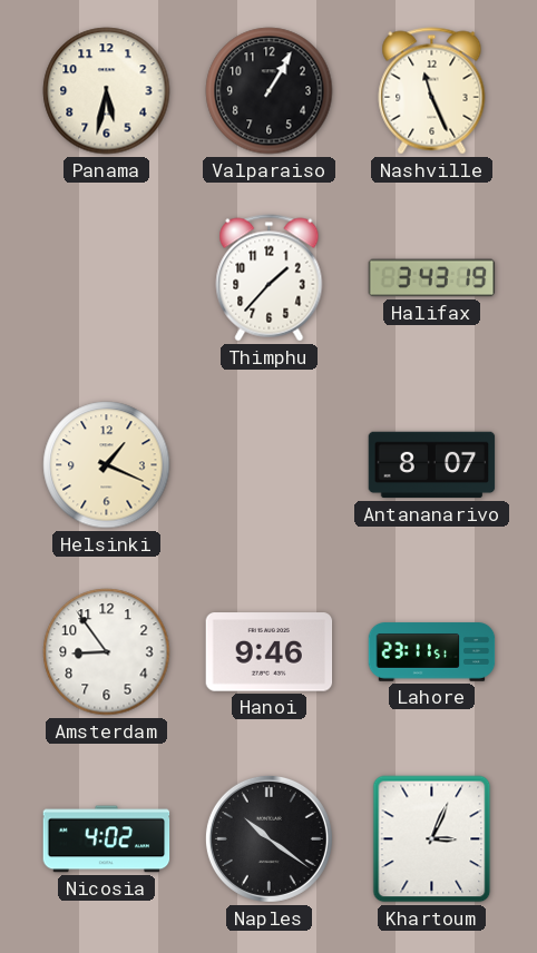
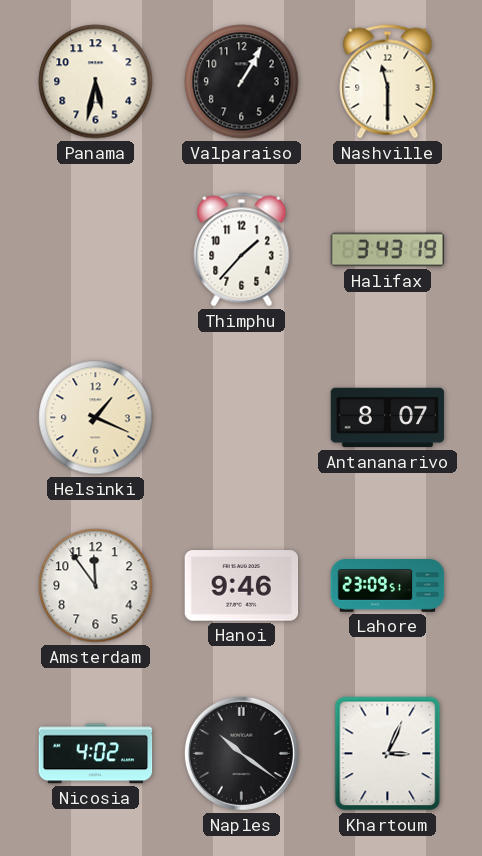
Nashville: 11:26 -> 11:30
Amsterdam: 8:54 -> 11:54
Lahore: 23:11 -> 23:09
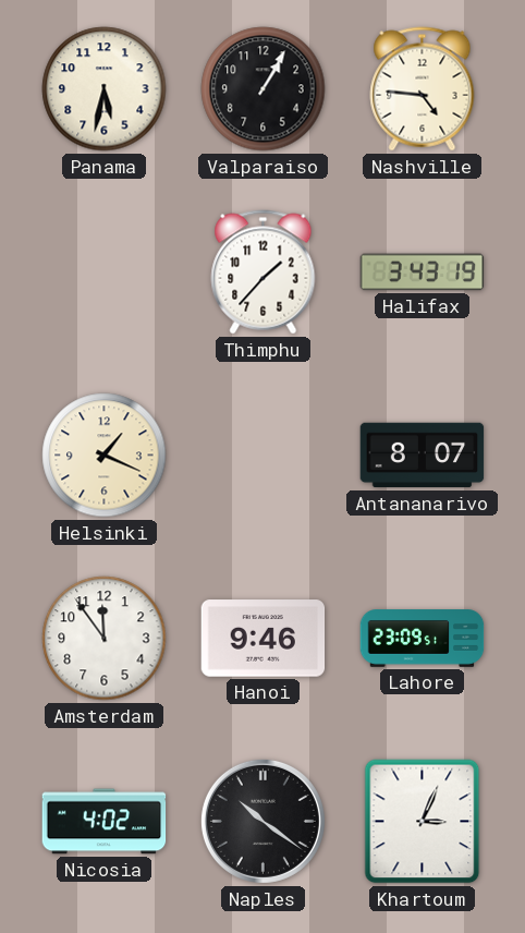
Nashville: 11:30 -> 4:46
